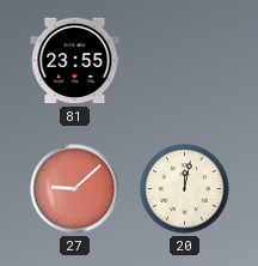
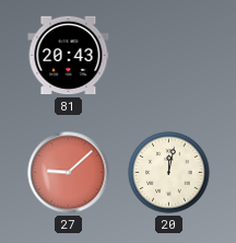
81: 23:55 -> 20:43
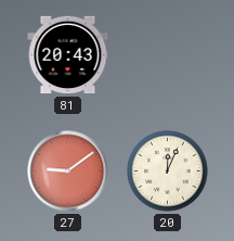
27: 9:08 -> 9:09
20: 12:02 -> 12:04
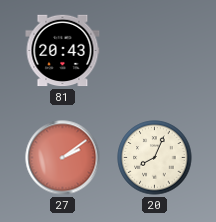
27: 9:09 -> 2:09
20: 12:04 -> 8:04
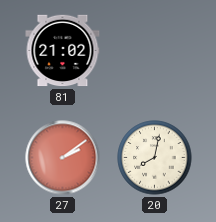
81: 20:43 -> 21:02
20: 8:04 -> 8:02
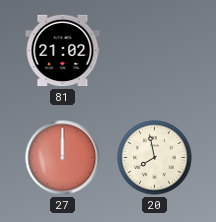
27: 2:09 -> 12:00
20: 8:02 -> 7:58
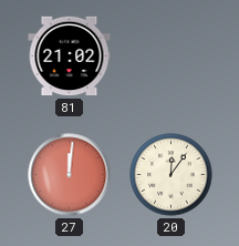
27: 12:00 -> 12:01
20: 7:58 -> 12:06
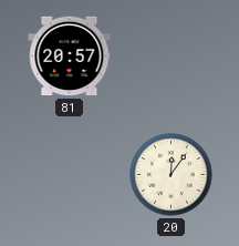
81: 21:02 -> 20:57
27: 12:01 -> none
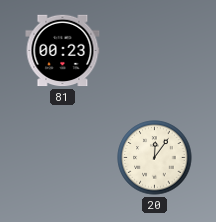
81: 20:57 -> 00:23
